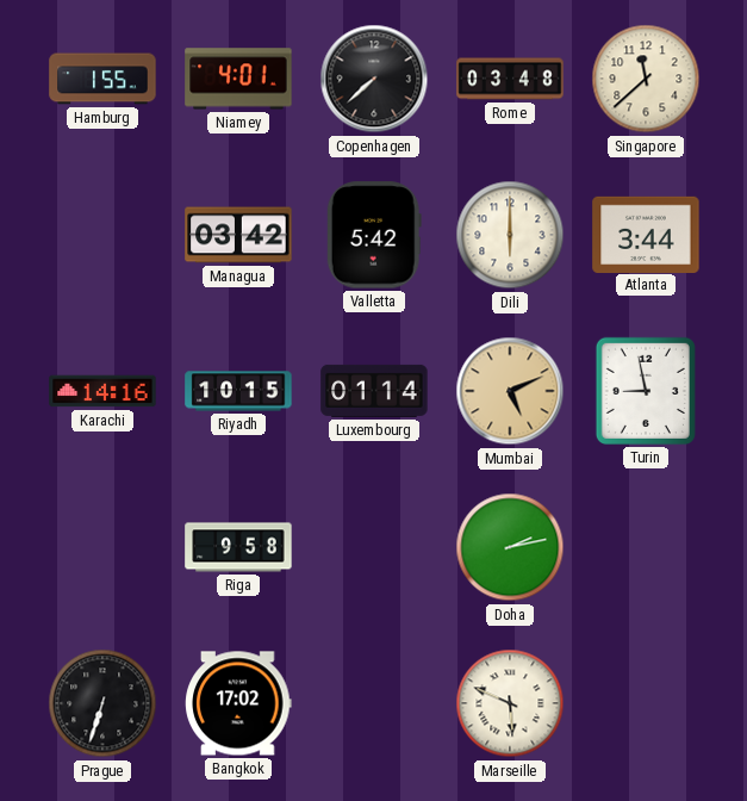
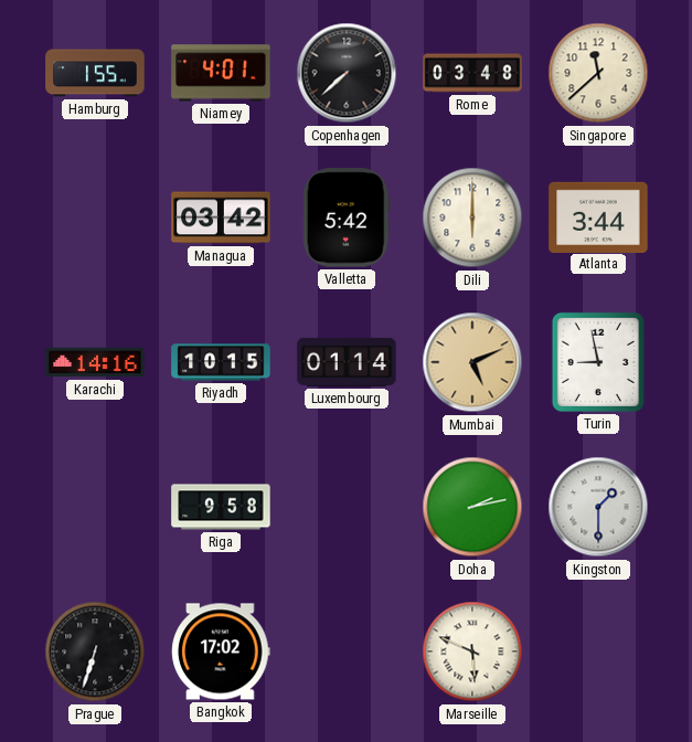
Kingston: none -> 1:30
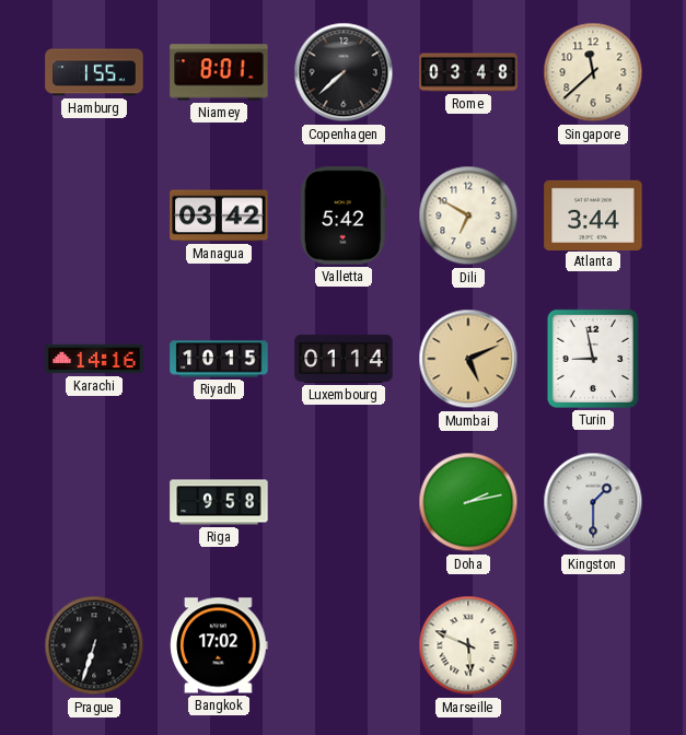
Niamey: 4:01 -> 8:01
Dili: 6:00 -> 6:50
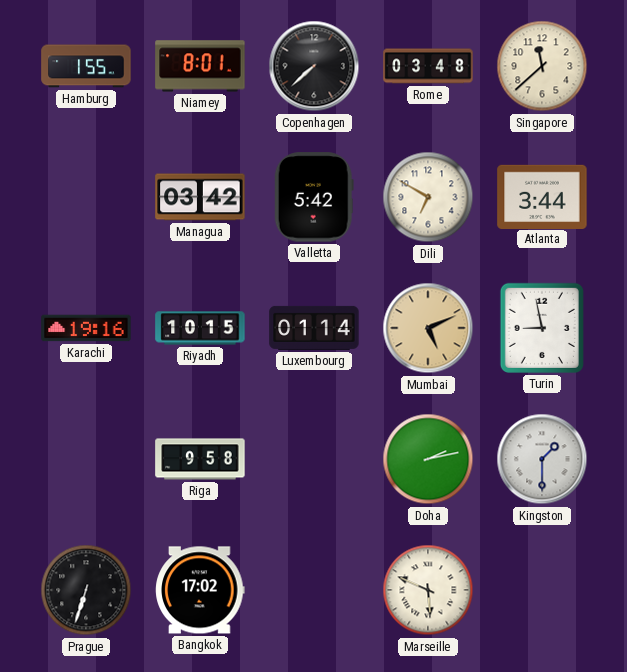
Karachi: 14:16 -> 19:16
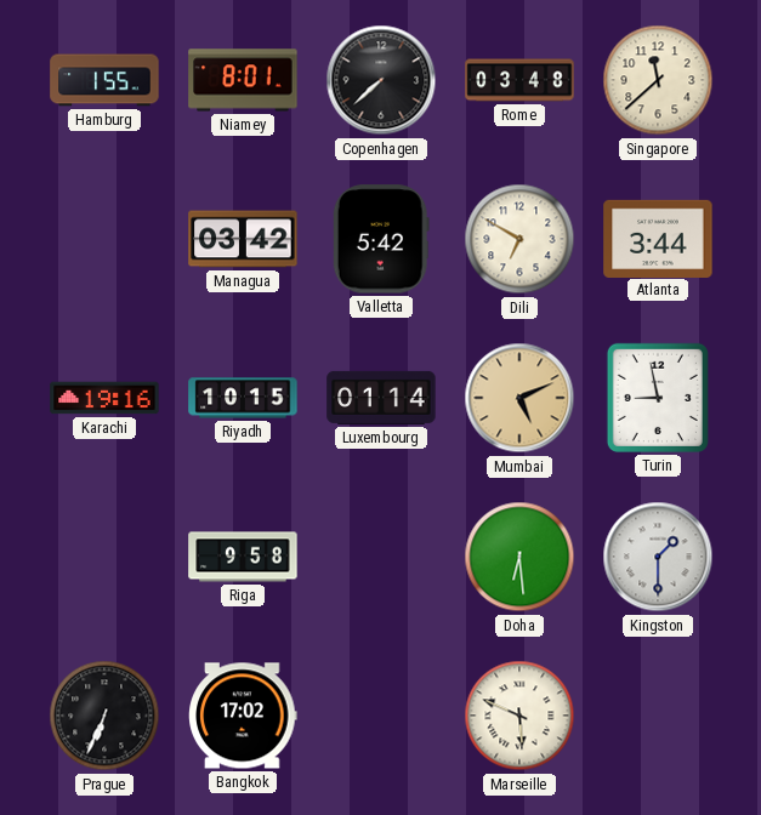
Doha: 2:13 -> 6:29
Prague: 6:33 -> 6:34
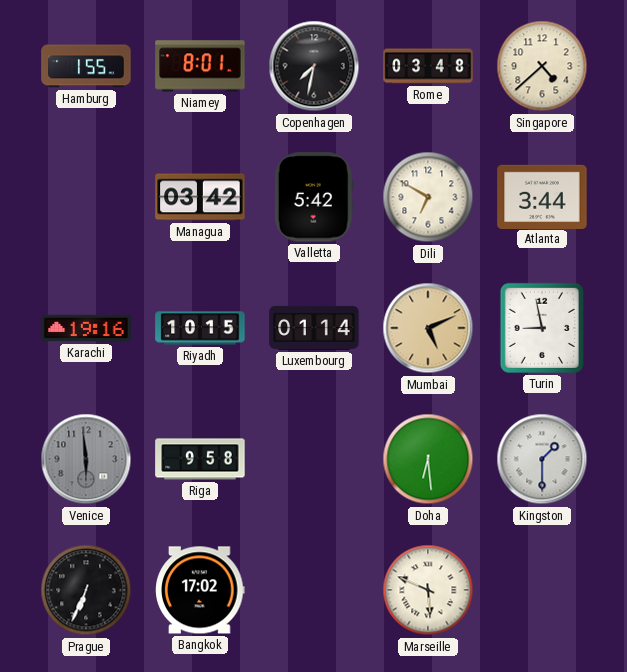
Copenhagen: 7:38 -> 7:32
Singapore: 11:38 -> 4:38
Venice: none -> 5:59
